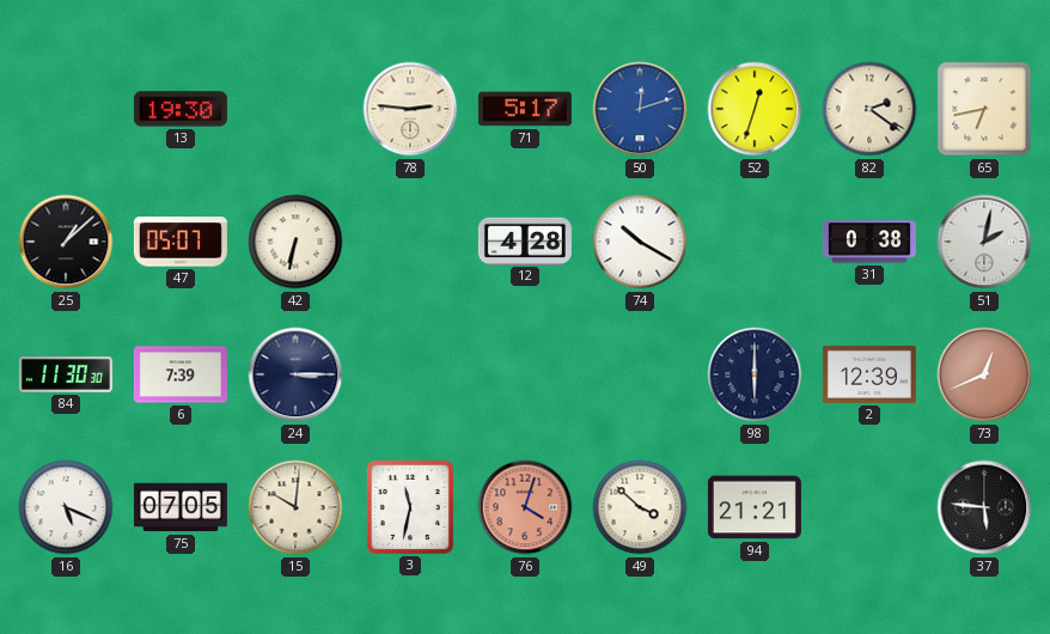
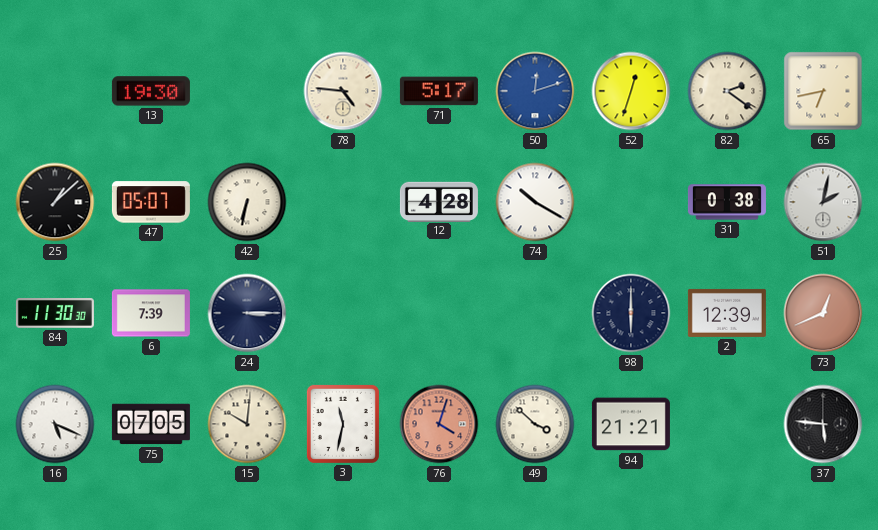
78: 2:46 -> 4:46
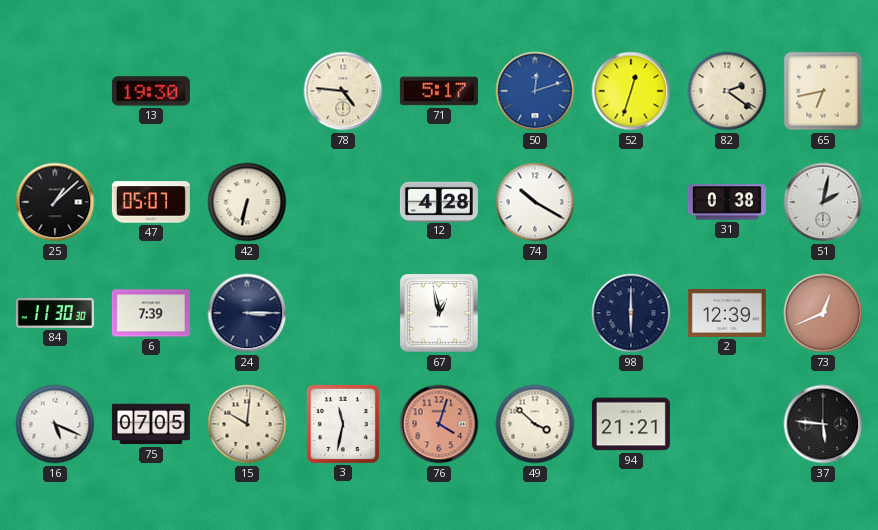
67: none -> 12:58
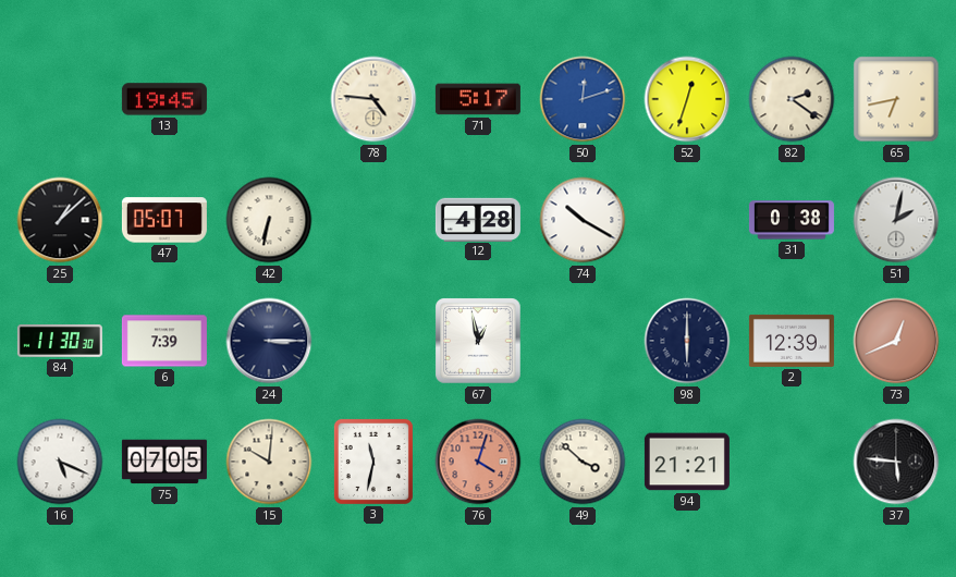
13: 19:30 -> 19:45
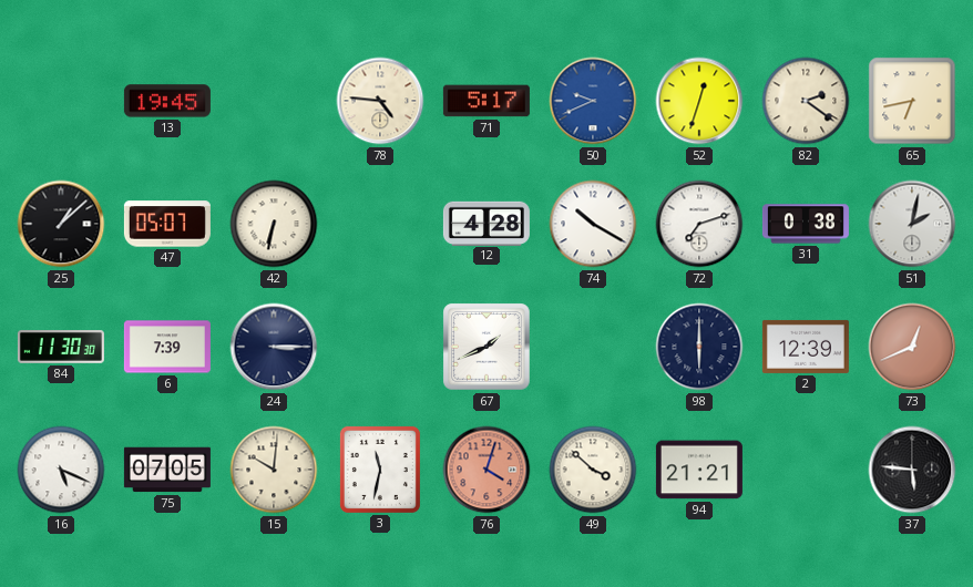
50: 12:12 -> 9:41
72: none -> 7:12
67: 12:58 -> 1:41
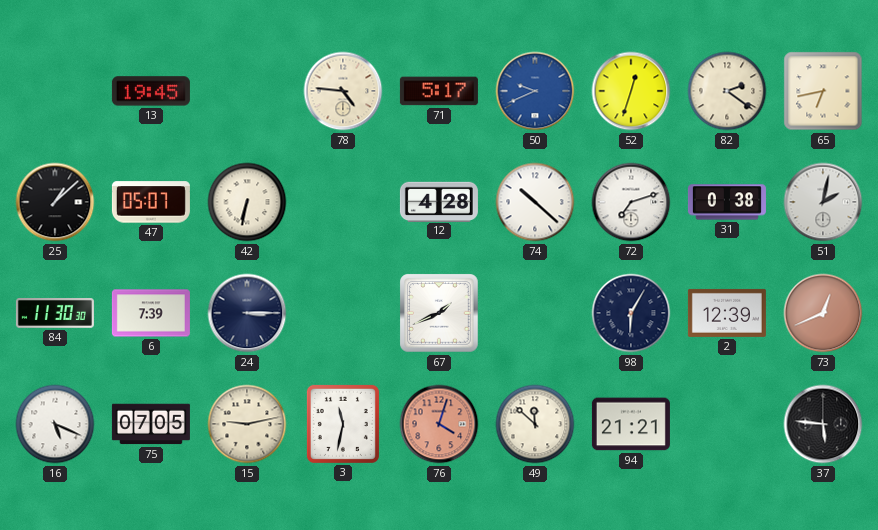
74: 10:20 -> 10:22
98: 6:00 -> 6:05
15: 10:01 -> 9:13
49: 3:52 -> 11:52
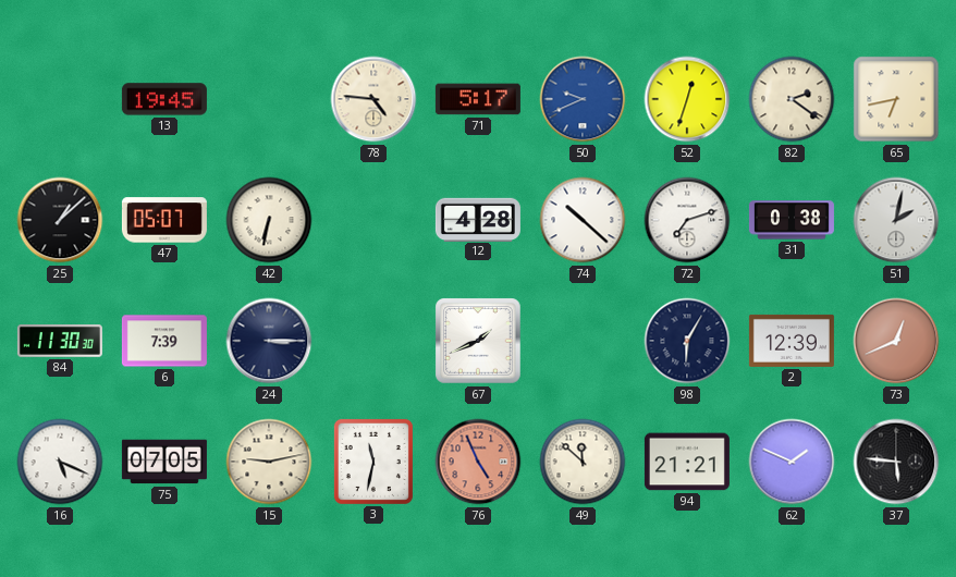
76: 4:03 -> 4:56
62: none -> 1:49
